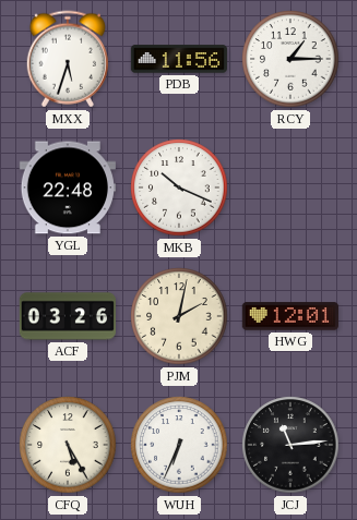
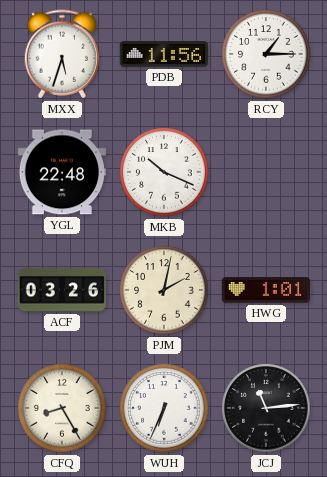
HWG: 12:01 -> 1:01
CFQ: 5:25 -> 8:25
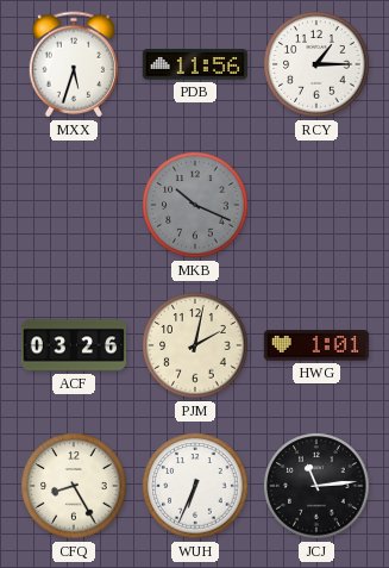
YGL: 22:48 -> none
MKB dial: white -> grey
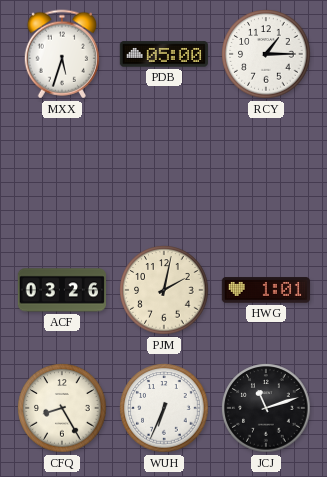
PDB: 11:56 -> 05:00
MKB: 10:19 -> none
JCJ: 11:14 -> 11:12
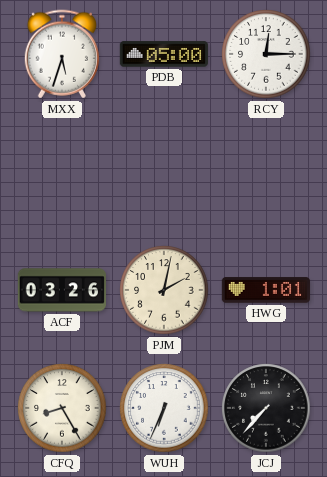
RCY: 1:15 -> 12:15
JCJ: 11:12 -> 7:37
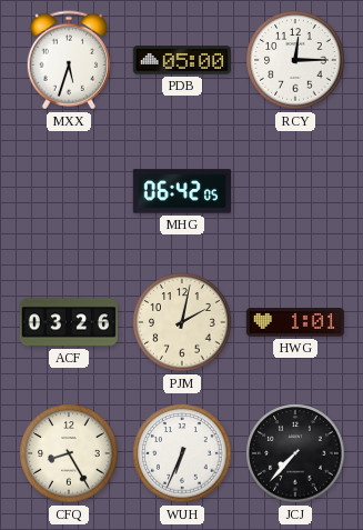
MHG: none -> 06:42
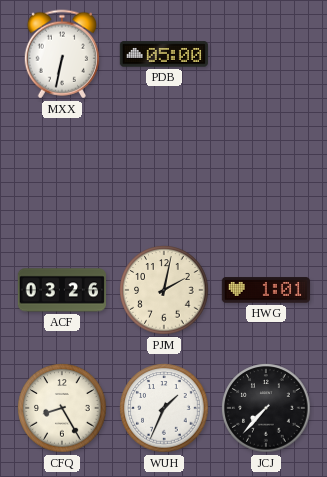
MXX: 5:33 -> 6:32
RCY: 12:15 -> none
MHG: 06:42 -> none
WUH: 6:34 -> 1:34
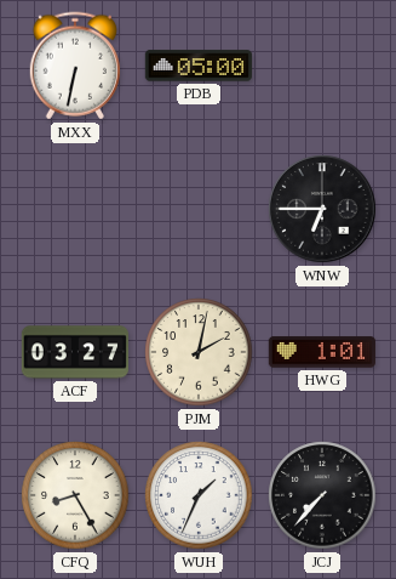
WNW: none -> 6:45
ACF: 03:26 -> 03:27
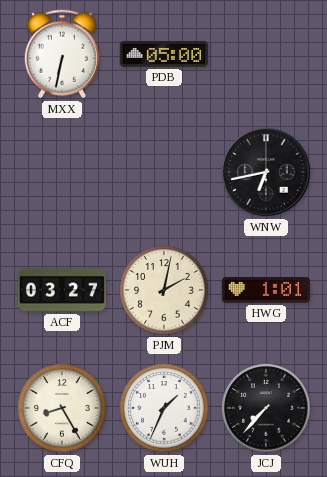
WNW: 6:45 -> 6:43
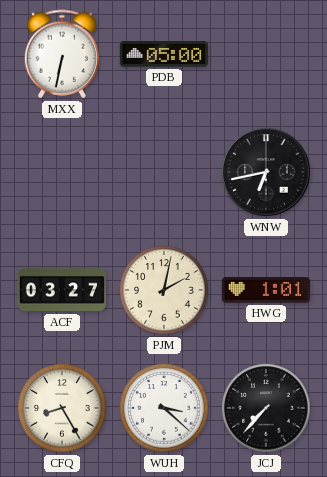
WUH: 1:34 -> 3:22
